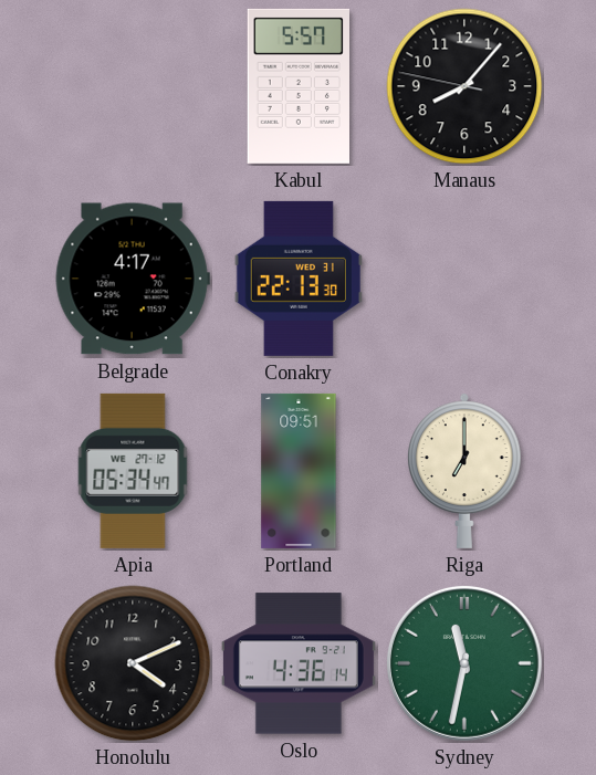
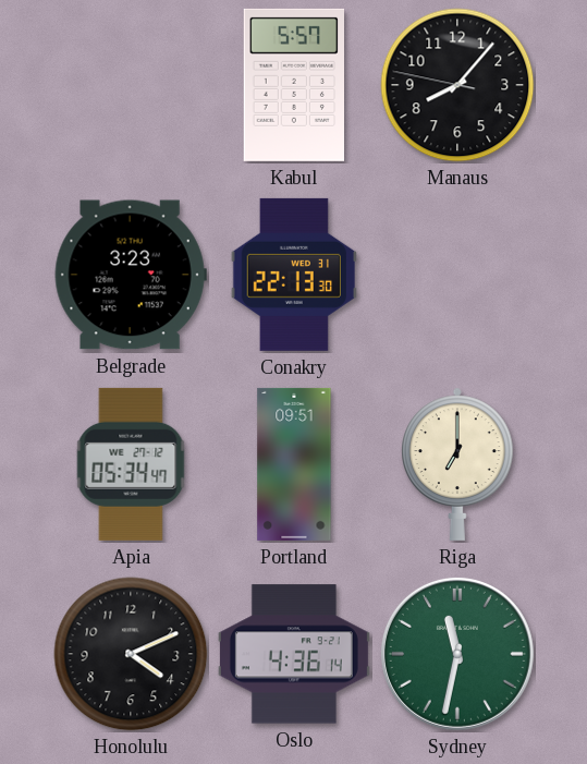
Belgrade: 4:17 -> 3:23
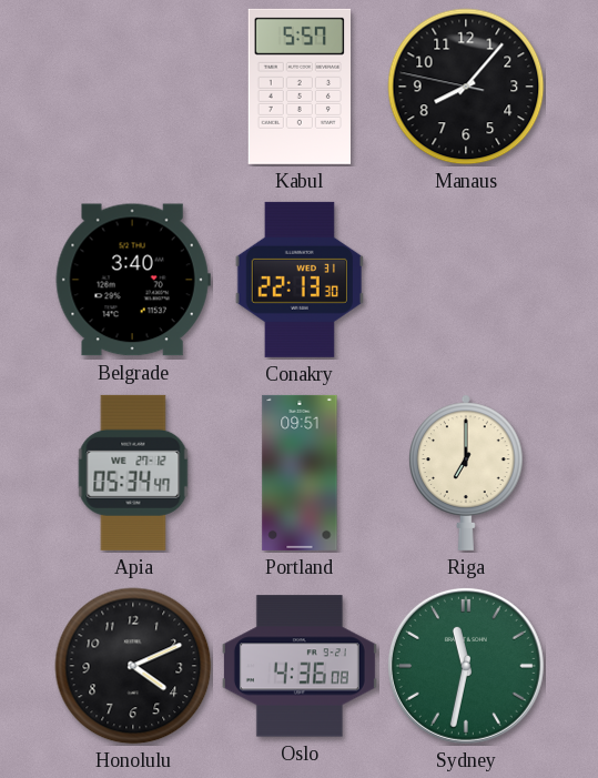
Belgrade: 3:23 -> 3:40
Oslo: 4:36:14 -> 4:36:08
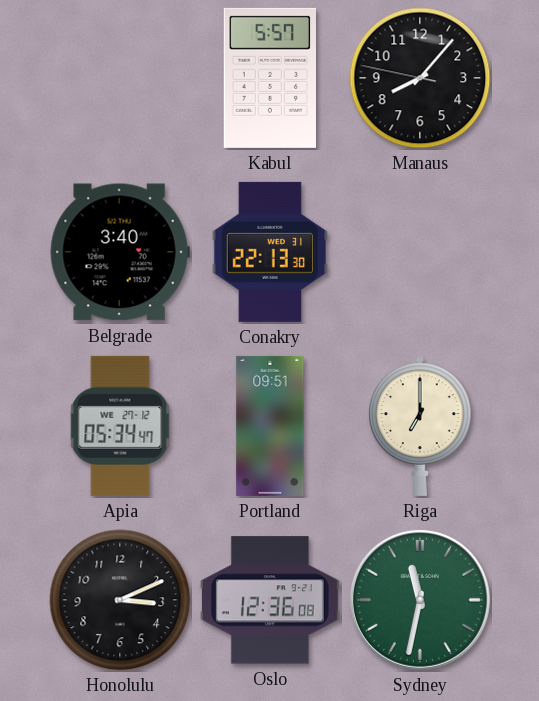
Honolulu: 4:11 -> 3:11
Oslo: 4:36 -> 12:36
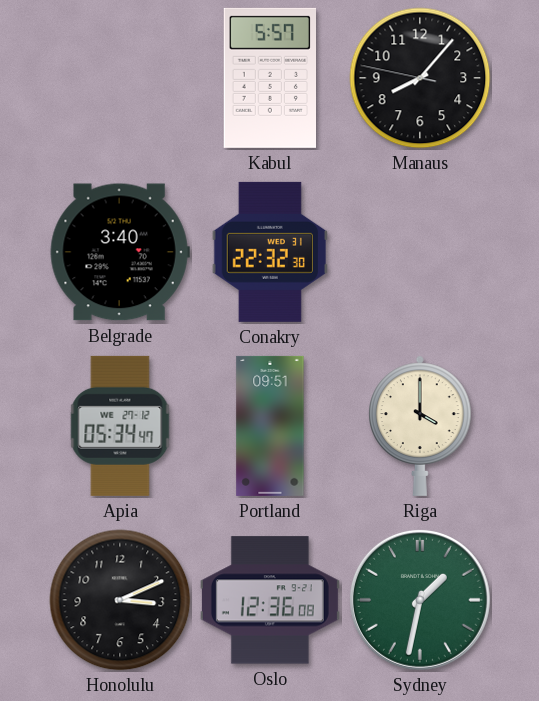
Conakry: 22:13 -> 22:32
Riga: 7:00 -> 4:00
Sydney: 11:32 -> 1:32
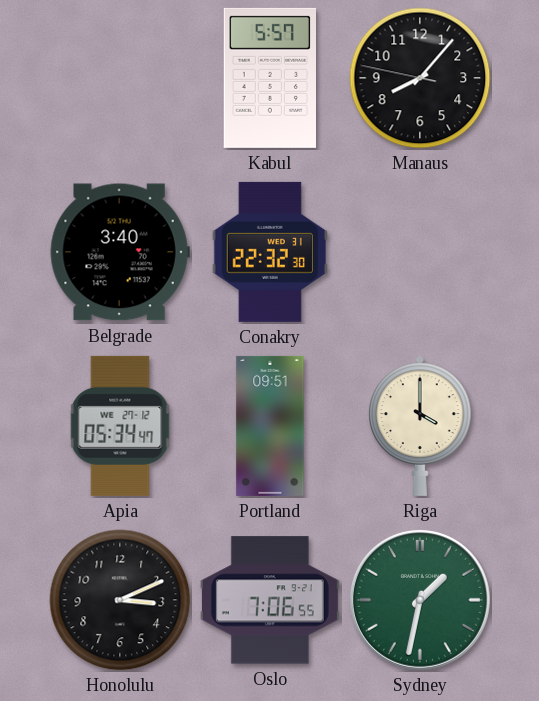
Oslo: 12:36 -> 7:06
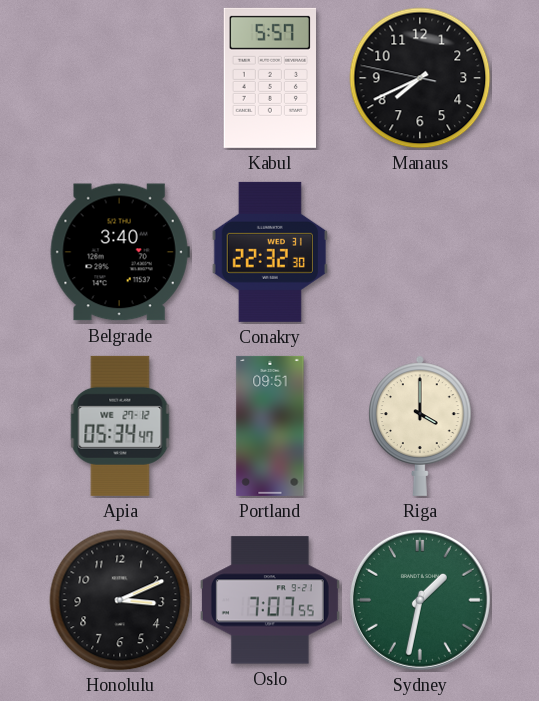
Manaus: 8:06 -> 7:40
Oslo: 7:06 -> 7:07
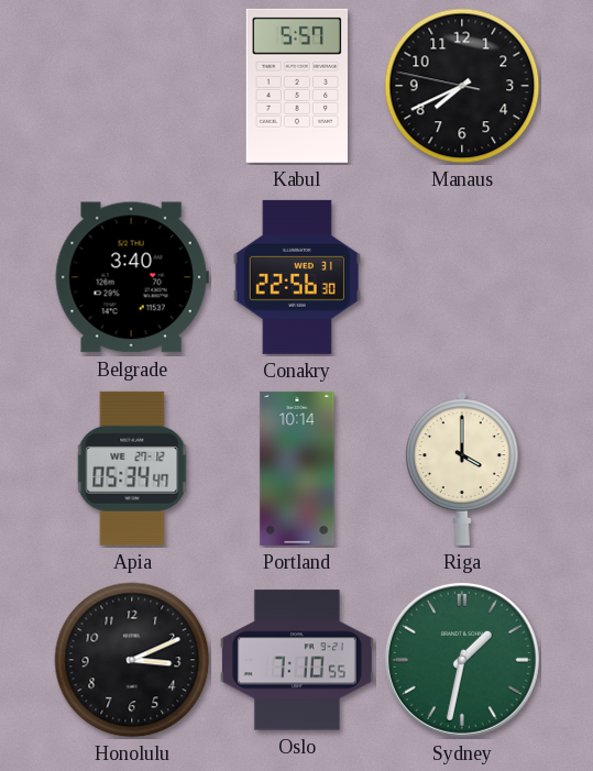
Conakry: 22:32 -> 22:56
Portland: 09:51 -> 10:14
Oslo: 7:07 -> 7:10
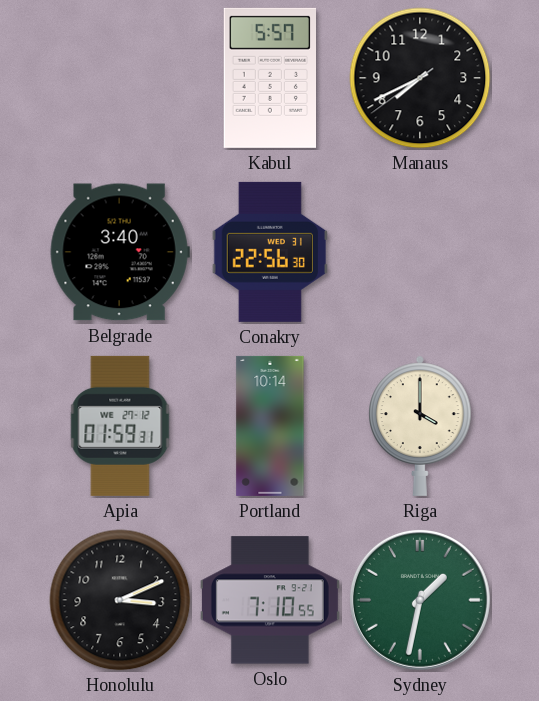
Manaus: 7:40:47 -> 7:40:39
Apia: 05:34 -> 01:59
